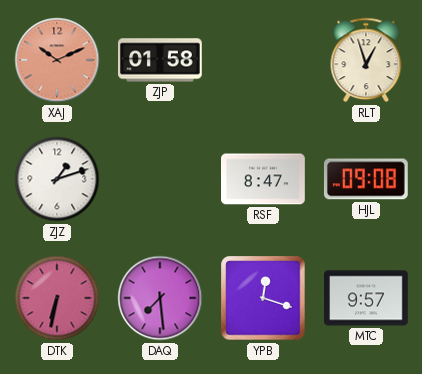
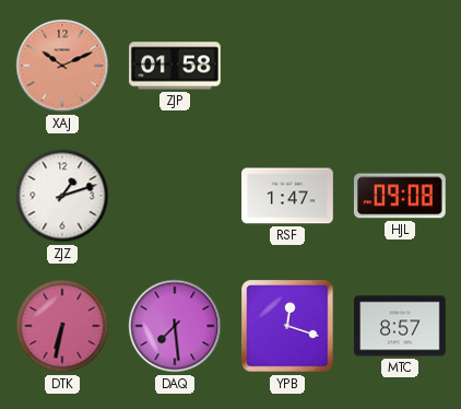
RLT: 12:57 -> none
RSF: 8:47 -> 1:47
MTC: 9:57 -> 8:57
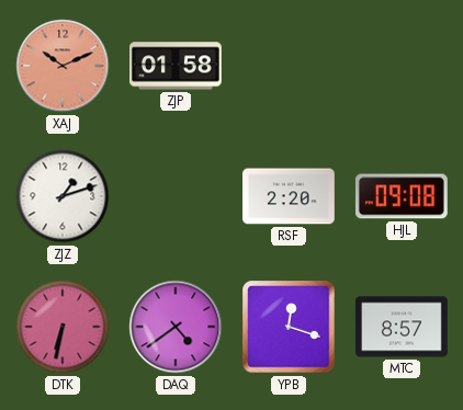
RSF: 1:47 -> 2:20
DAQ: 7:29 -> 4:39
